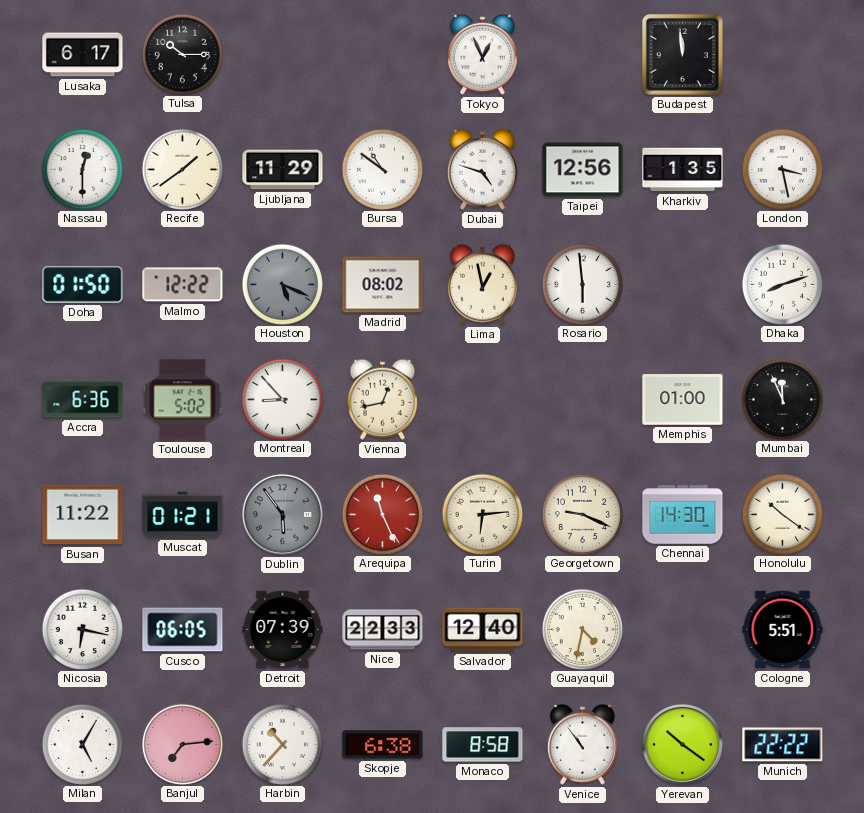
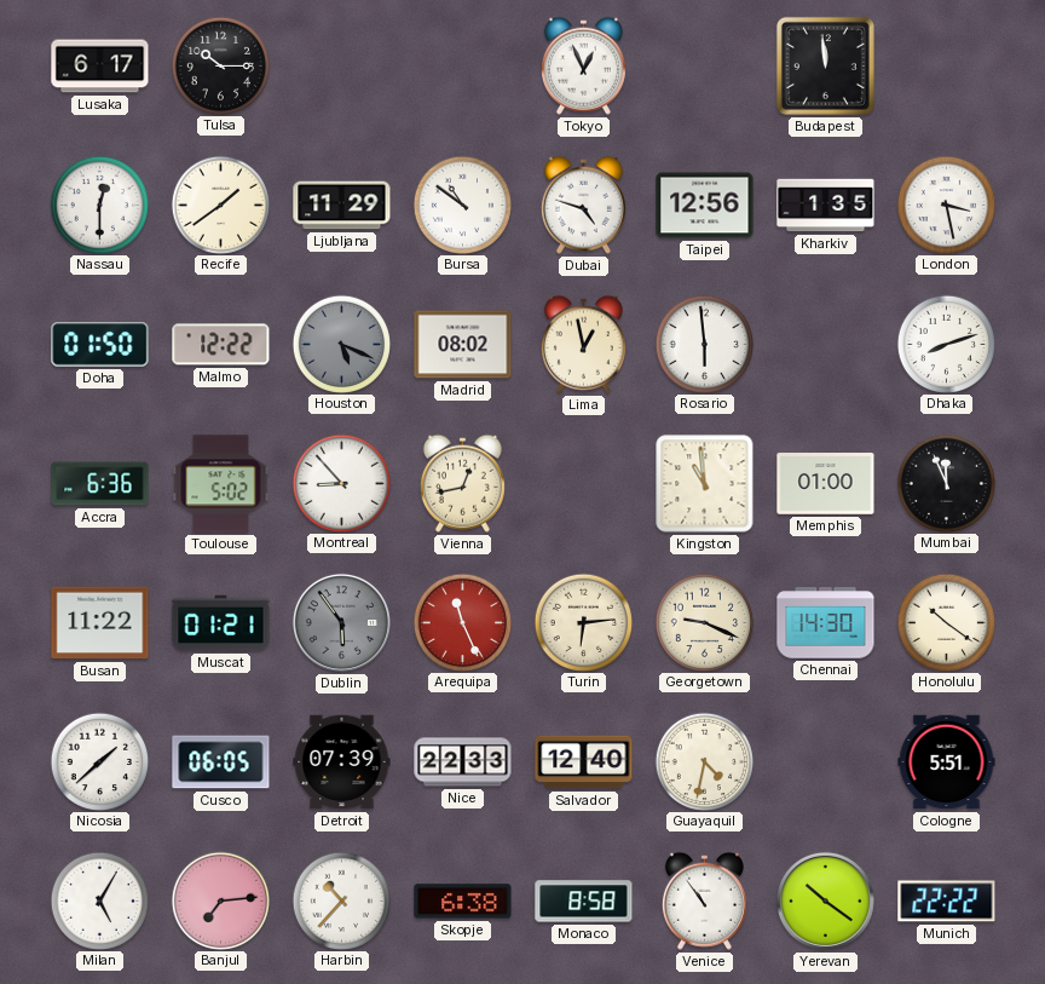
Kingston: none -> 10:59
Nicosia: 6:17 -> 1:38
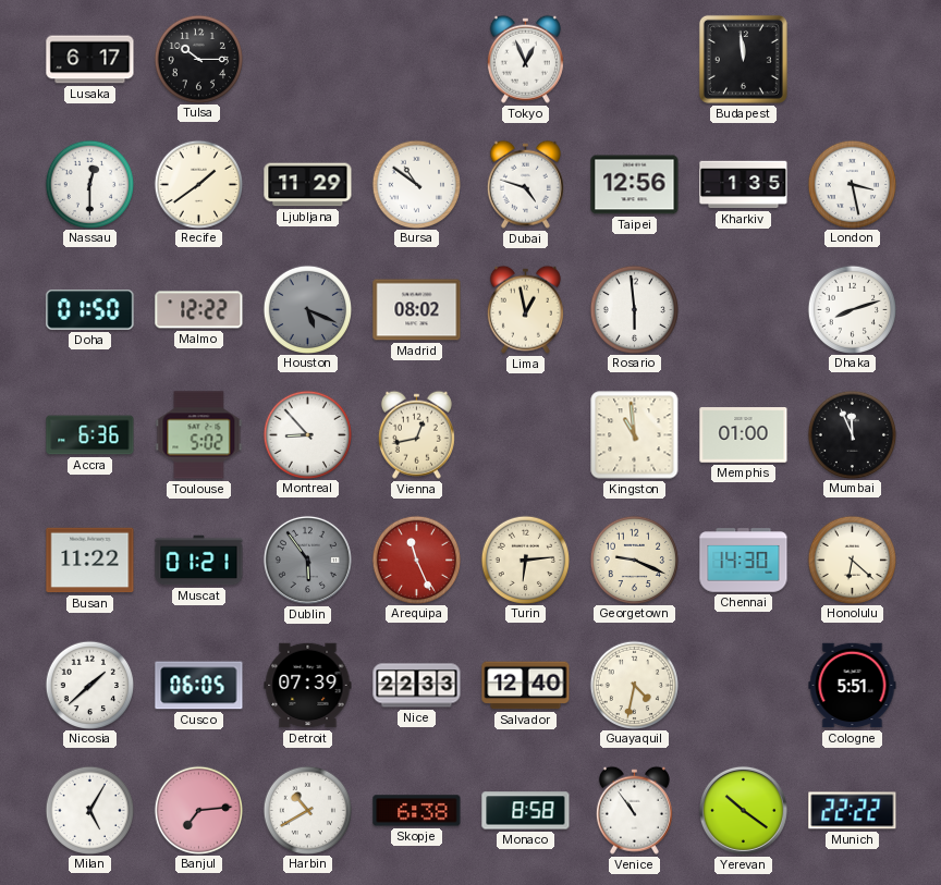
Honolulu: 10:21 -> 6:22
Harbin: 10:37 -> 10:40
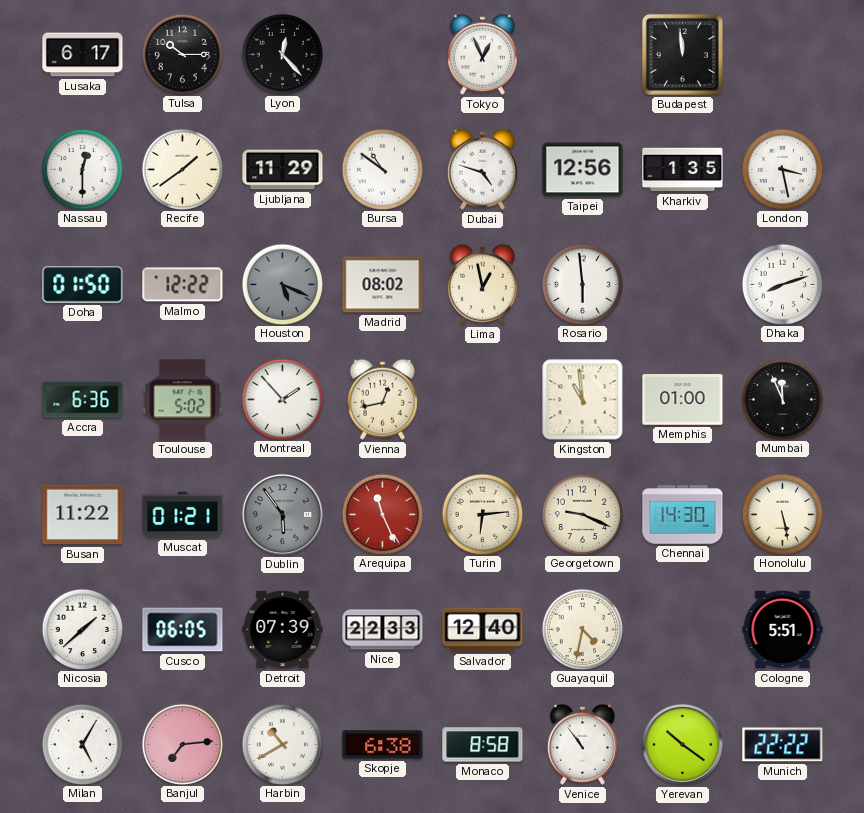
Lyon: none -> 12:23
Montreal: 8:53 -> 1:53
Honolulu: 6:22 -> 5:28
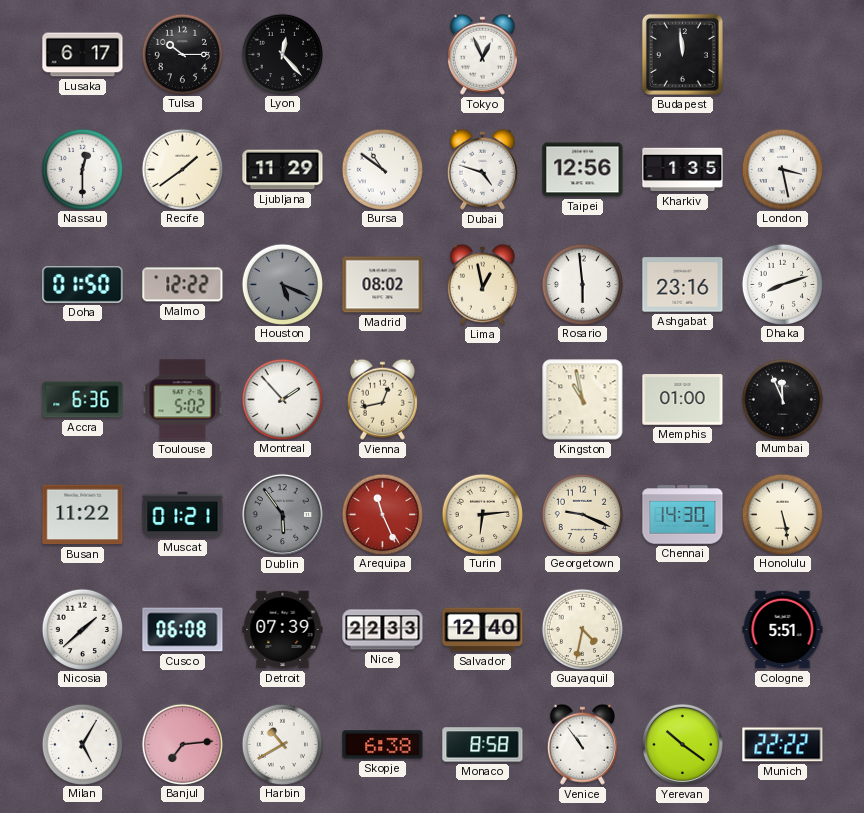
Ashgabat: none -> 23:16
Kingston: 10:59 -> 10:58
Cusco: 06:05 -> 06:08
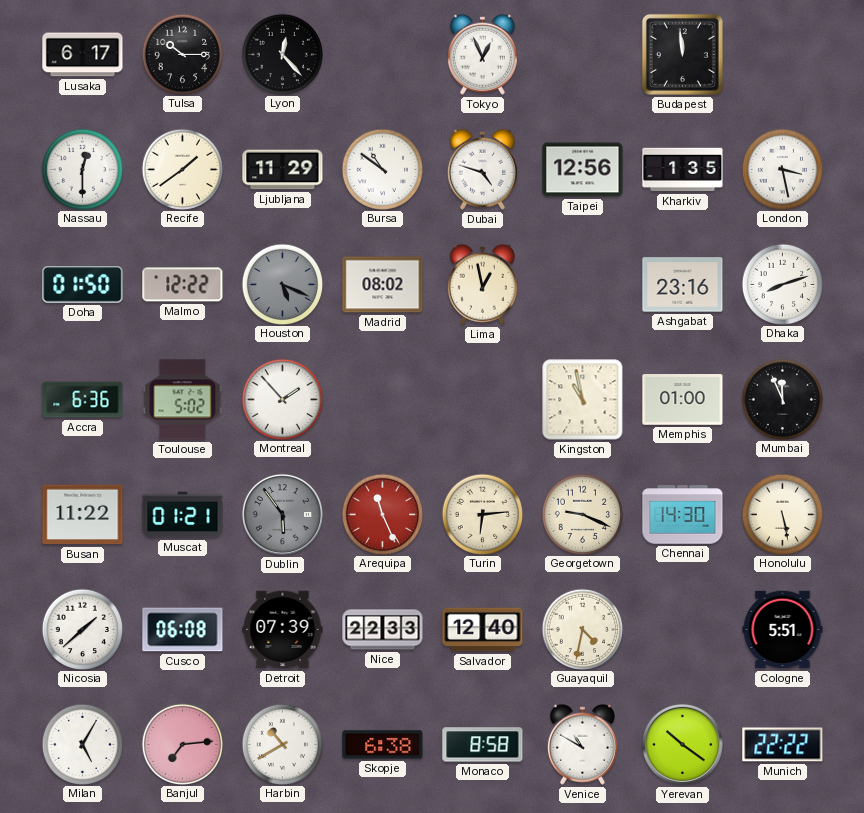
Rosario: 5:59 -> none
Vienna: 12:43 -> none
Venice: 10:54 -> 10:50
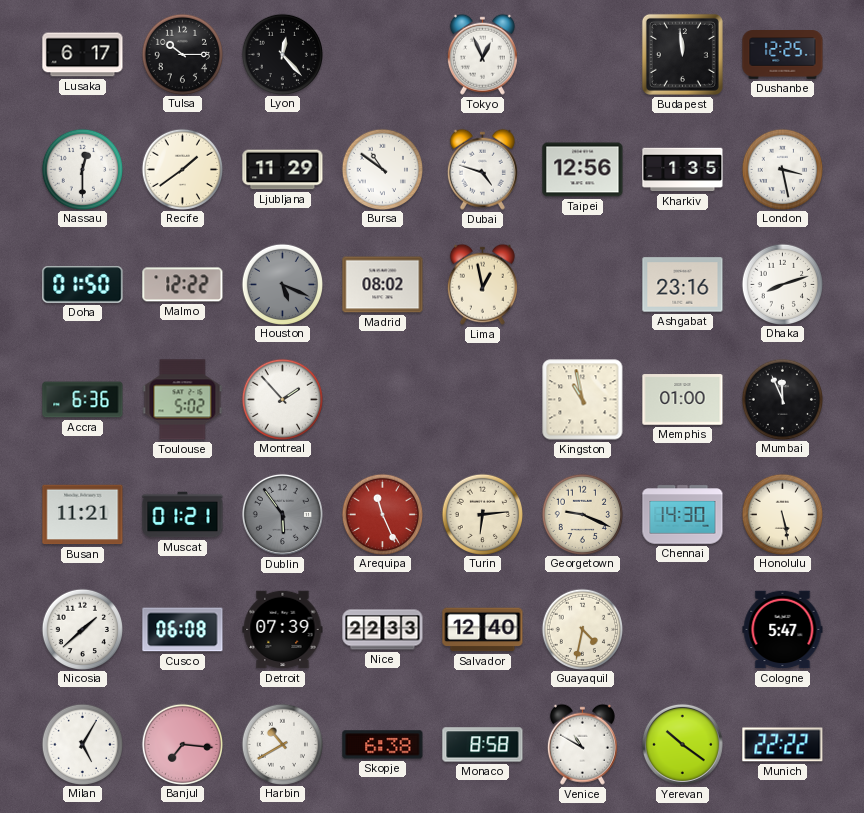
Dushanbe: none -> 12:25
Busan: 11:22 -> 11:21
Cologne: 5:51 -> 5:47
Banjul: 7:14 -> 7:16
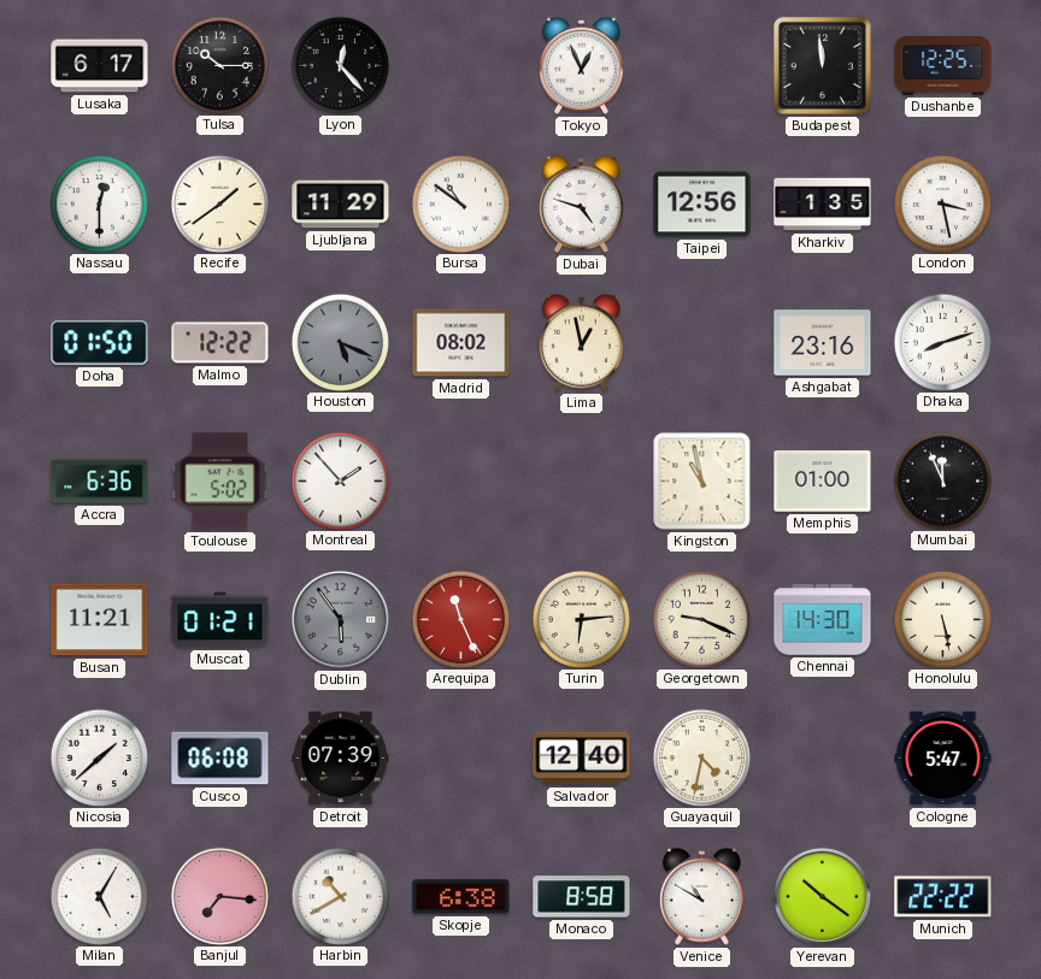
Nice: 22:33 -> none
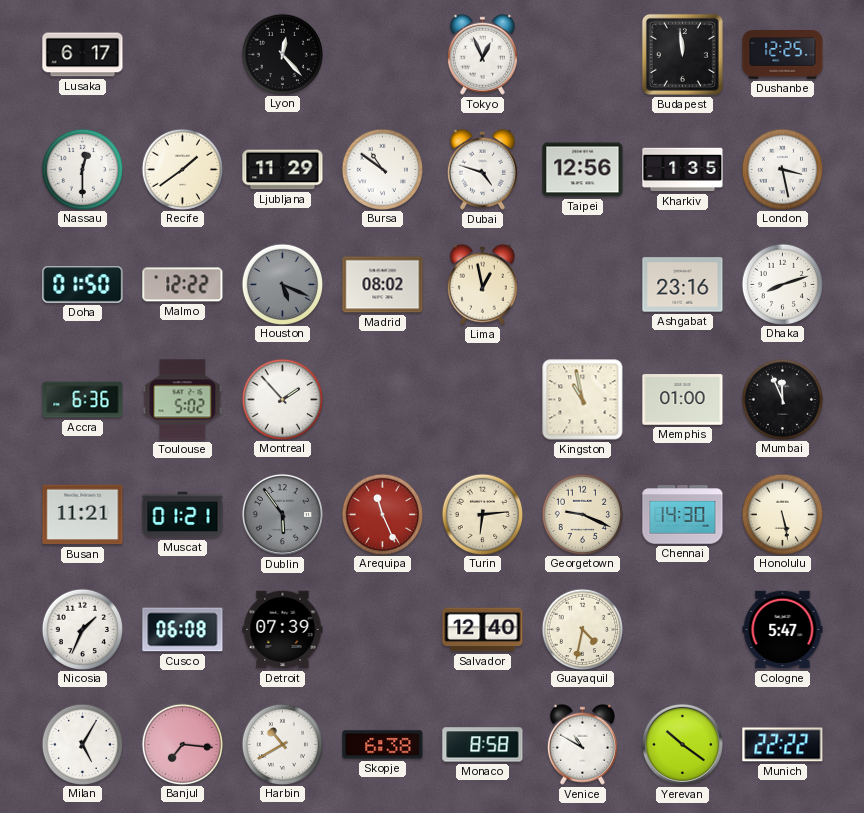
Tulsa: 10:15 -> none
Nicosia: 1:38 -> 1:34
